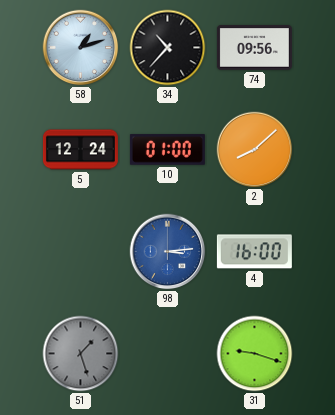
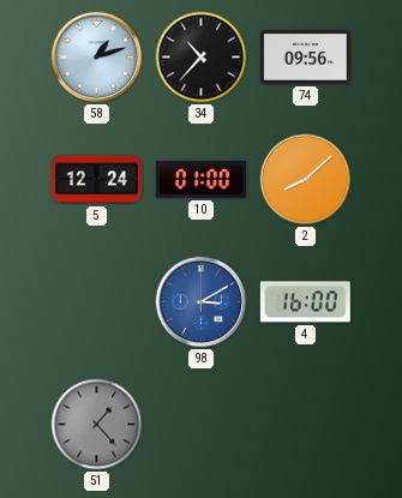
98: 3:14 -> 3:10
51: 1:27 -> 1:23
31: 9:18 -> none
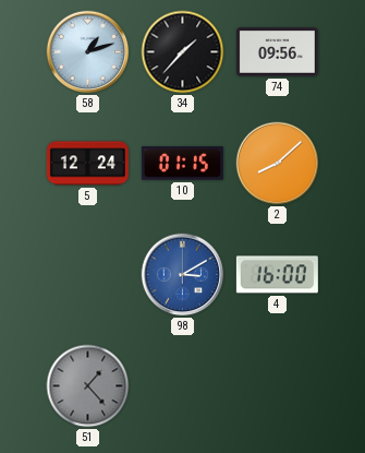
34: 10:37 -> 1:37
10: 01:00 -> 01:15
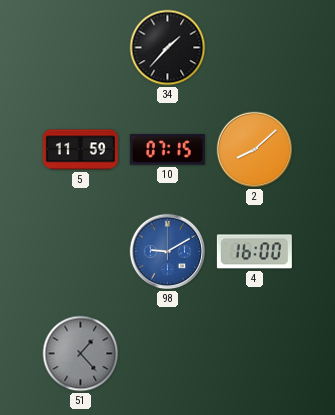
58: 1:12 -> none
74: 09:56 -> none
5: 12:24 -> 11:59
10: 01:15 -> 07:15
98: 3:10 -> 9:10
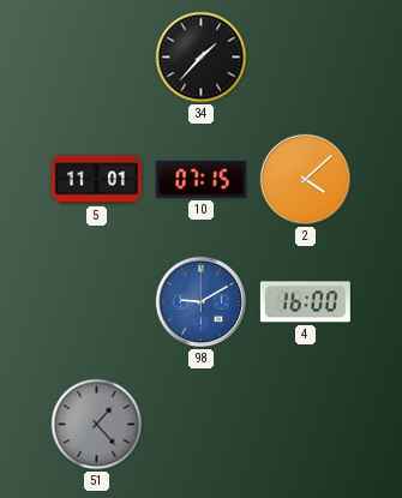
5: 11:59 -> 11:01
2: 8:08 -> 4:08
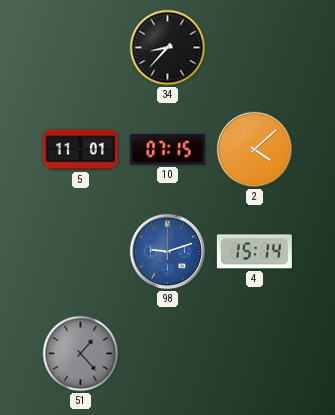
34: 1:37 -> 8:37
98: 9:10 -> 9:12
4: 16:00 -> 15:14
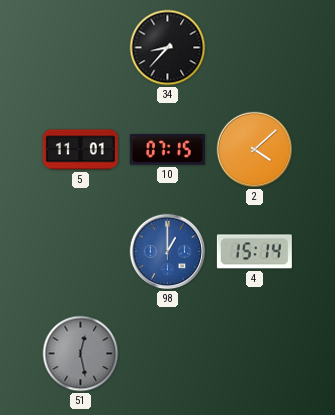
98: 9:12 -> 1:00
51: 1:23 -> 12:28
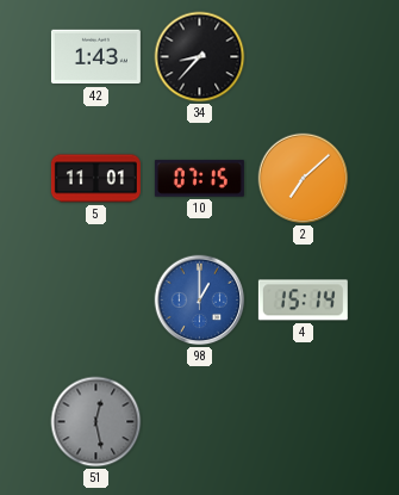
42: none -> 1:43
2: 4:08 -> 7:08
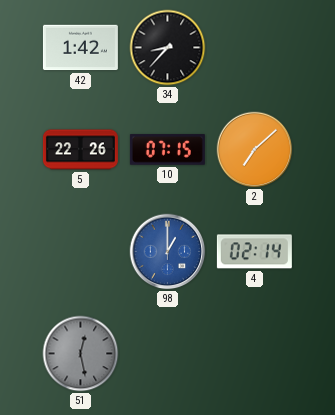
42: 1:43 -> 1:42
5: 11:01 -> 22:26
4: 15:14 -> 02:14
